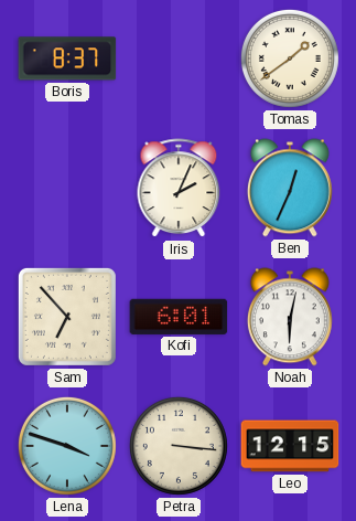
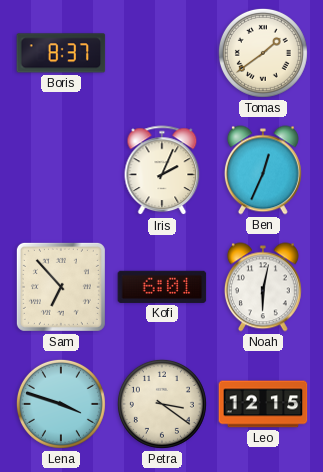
Petra: 3:16 -> 3:21
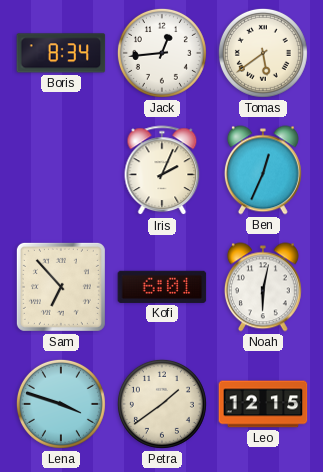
Boris: 8:37 -> 8:34
Jack: none -> 12:44
Tomas: 1:39 -> 5:39
Petra: 3:21 -> 1:39
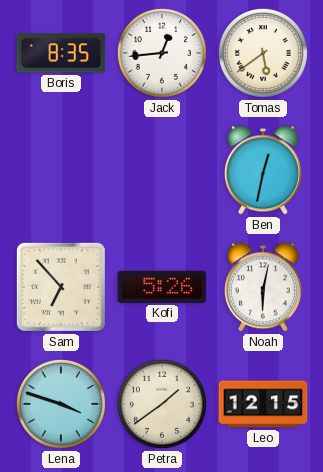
Boris: 8:34 -> 8:35
Iris: 2:04 -> none
Ben: 12:34 -> 12:32
Kofi: 6:01 -> 5:26
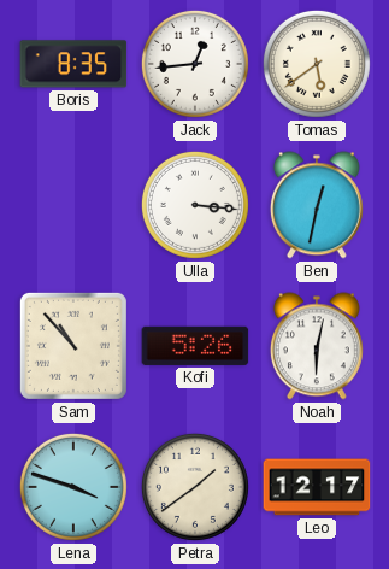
Ulla: none -> 3:16
Sam: 6:53 -> 10:53
Leo: 12:15 -> 12:17
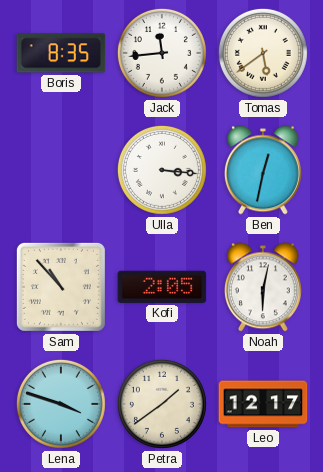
Jack: 12:44 -> 11:44
Kofi: 5:26 -> 2:05
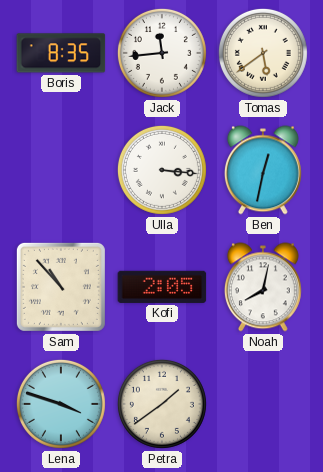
Noah: 6:02 -> 8:02
Leo: 12:17 -> none
